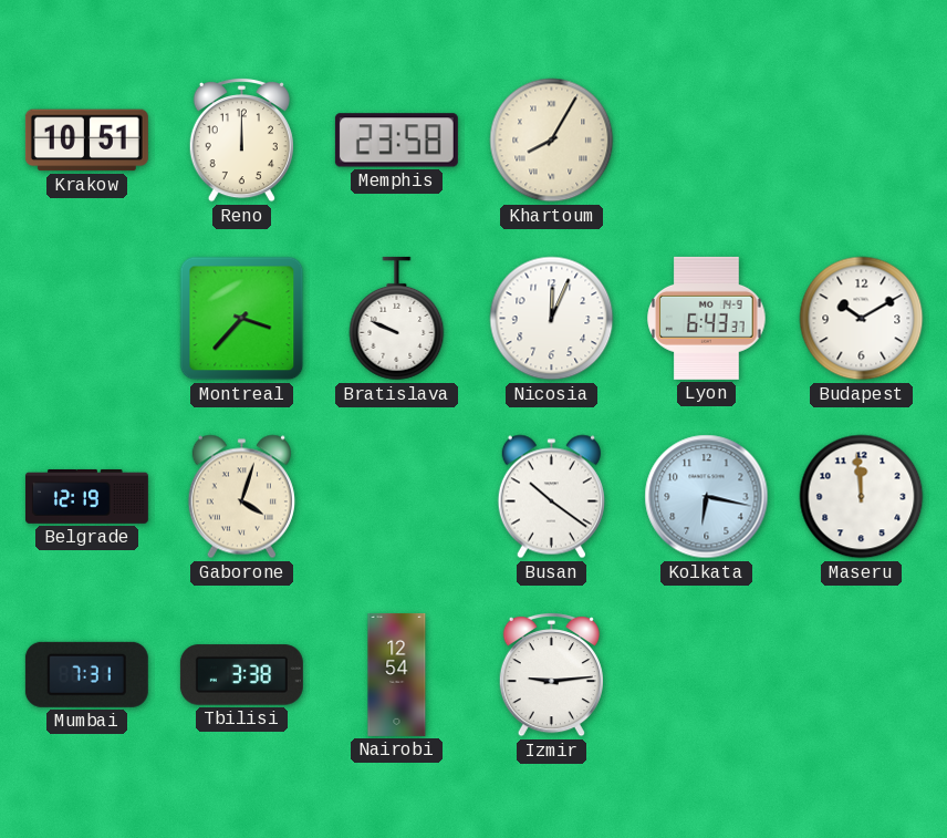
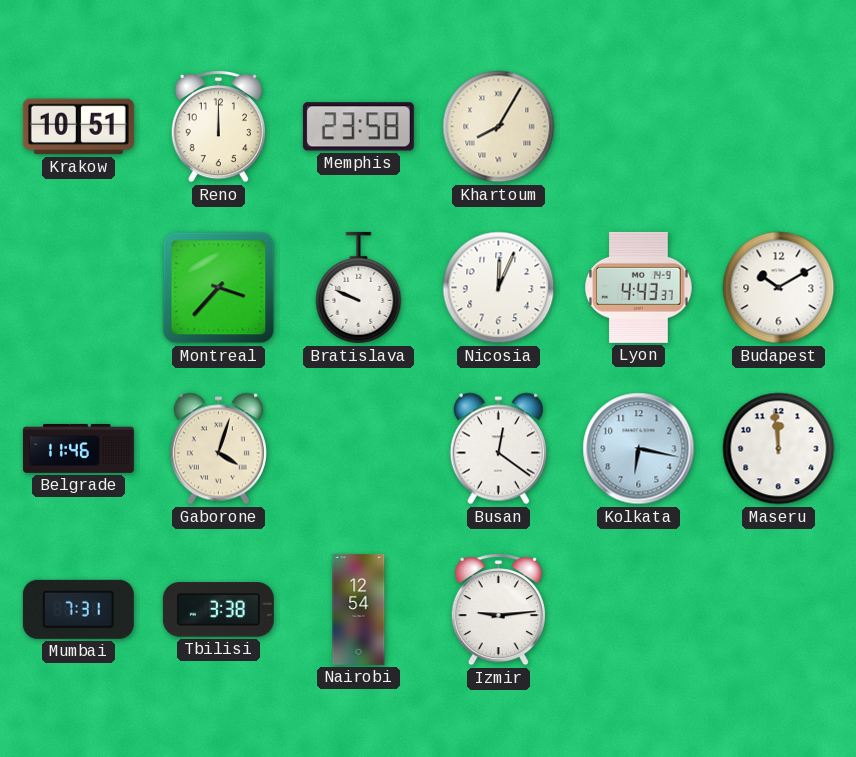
Lyon: 6:43 -> 4:43
Belgrade: 12:19 -> 11:46
Busan: 10:21 -> 12:21
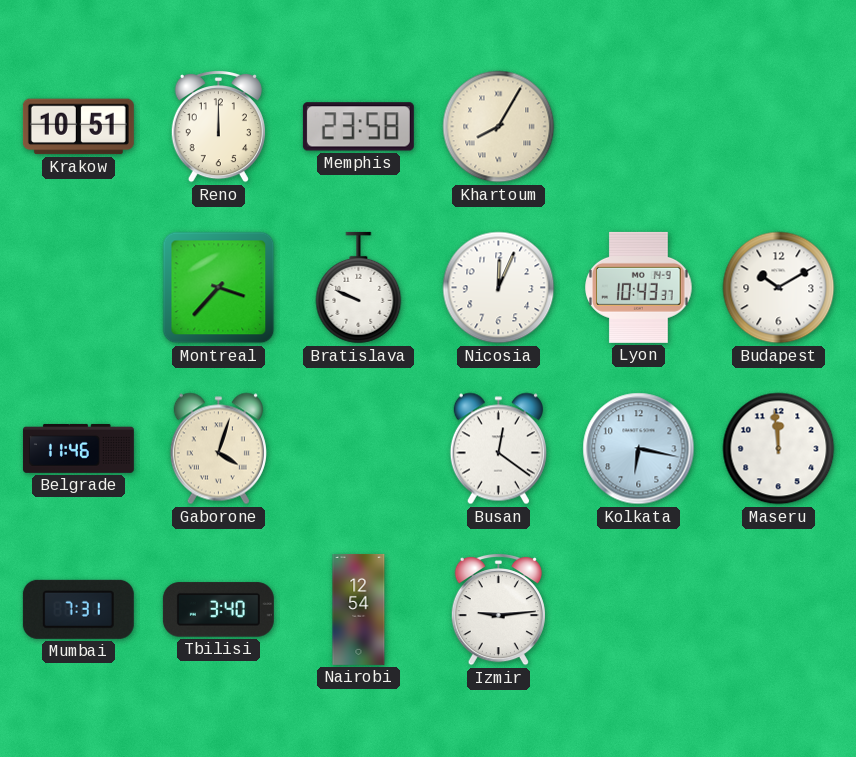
Lyon: 4:43 -> 10:43
Tbilisi: 3:38 -> 3:40
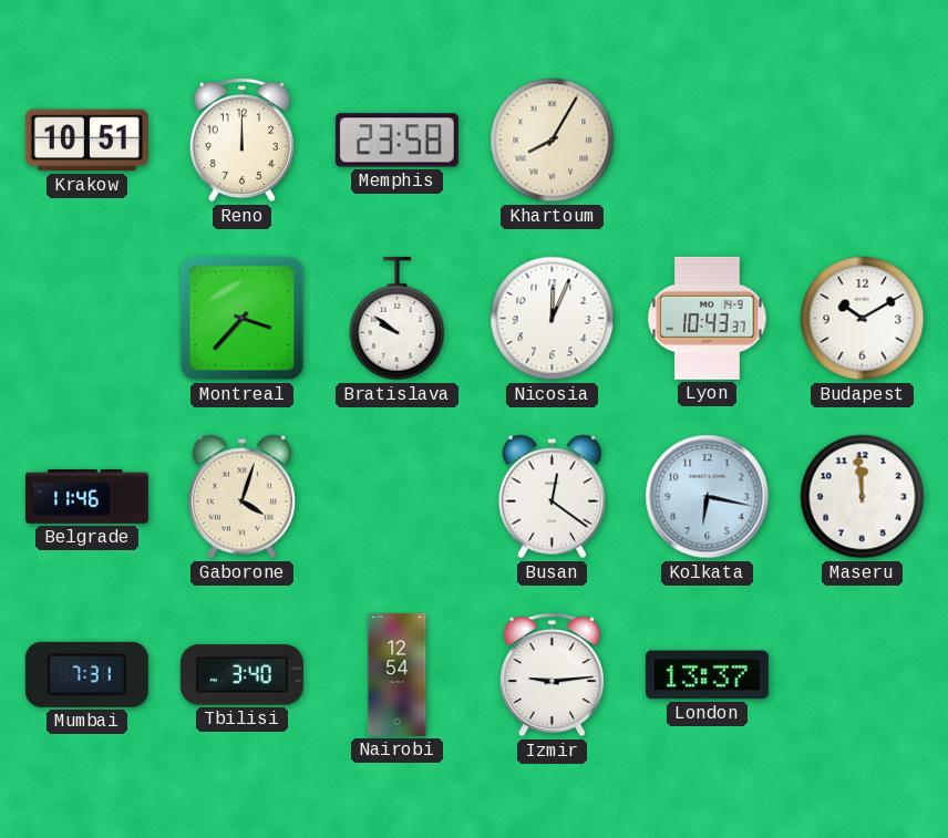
Bratislava: 9:49 -> 9:51
London: none -> 13:37
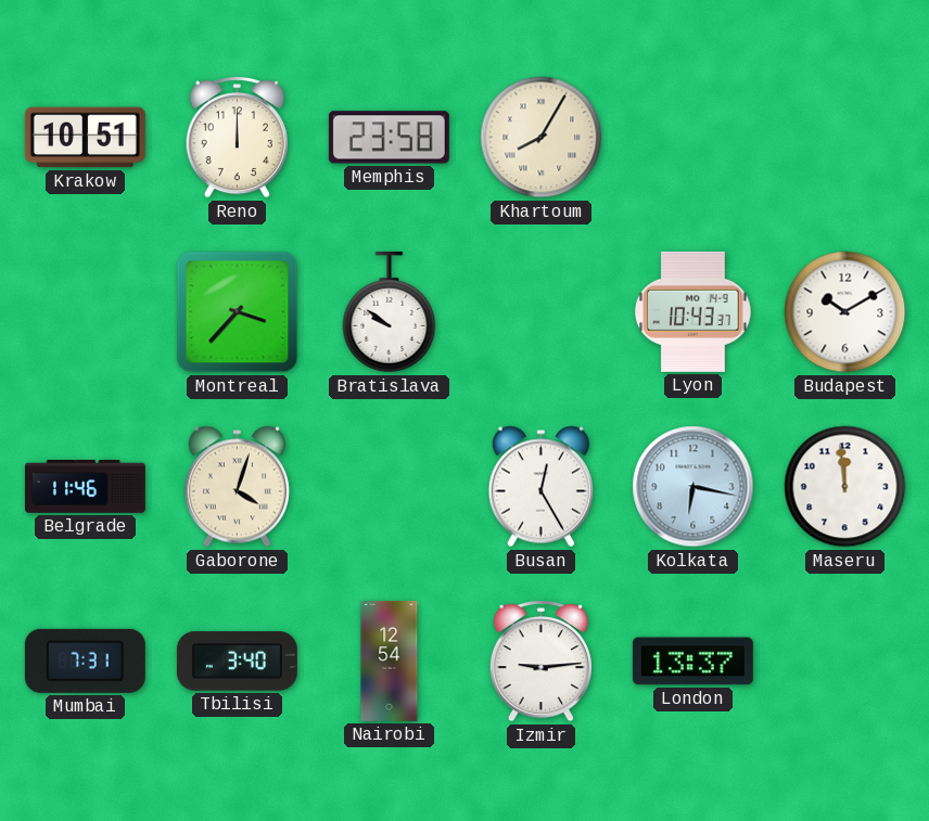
Nicosia: 12:04 -> none
Busan: 12:21 -> 12:25
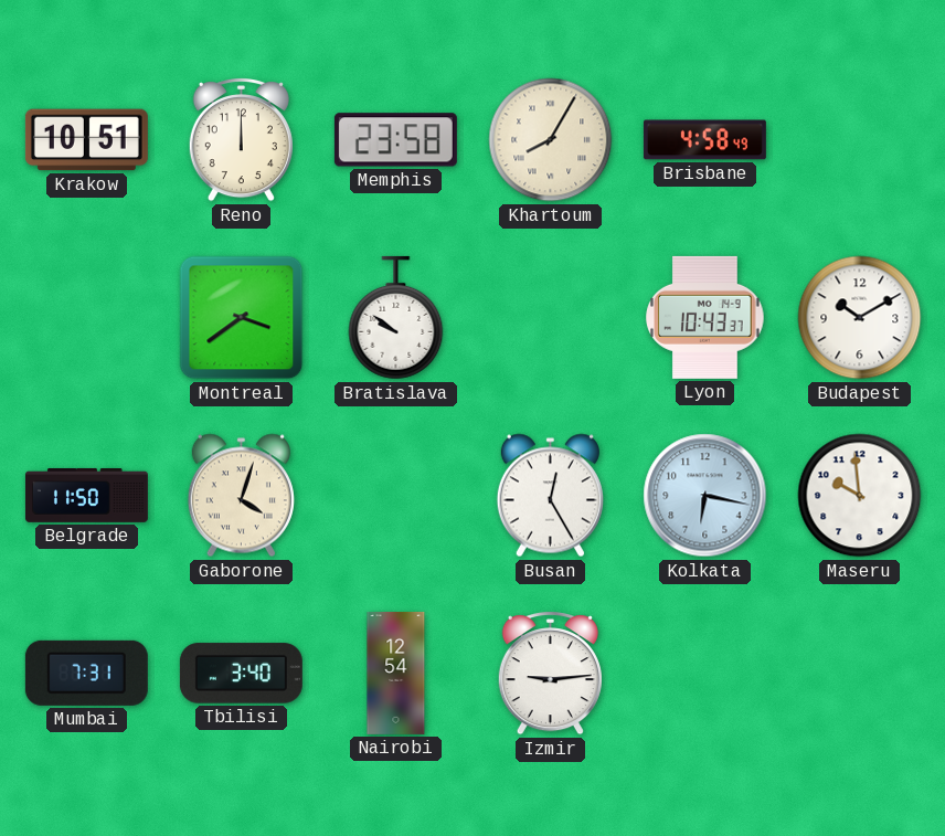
Brisbane: none -> 4:58
Montreal: 3:37 -> 3:39
Belgrade: 11:46 -> 11:50
Maseru: 11:59 -> 9:59
London: 13:37 -> none
